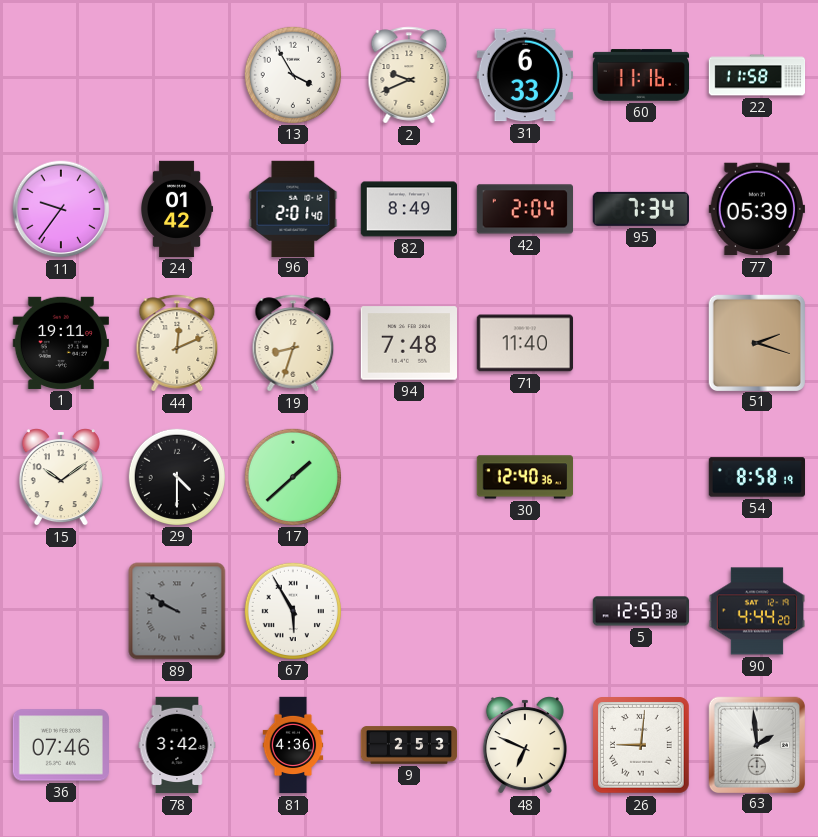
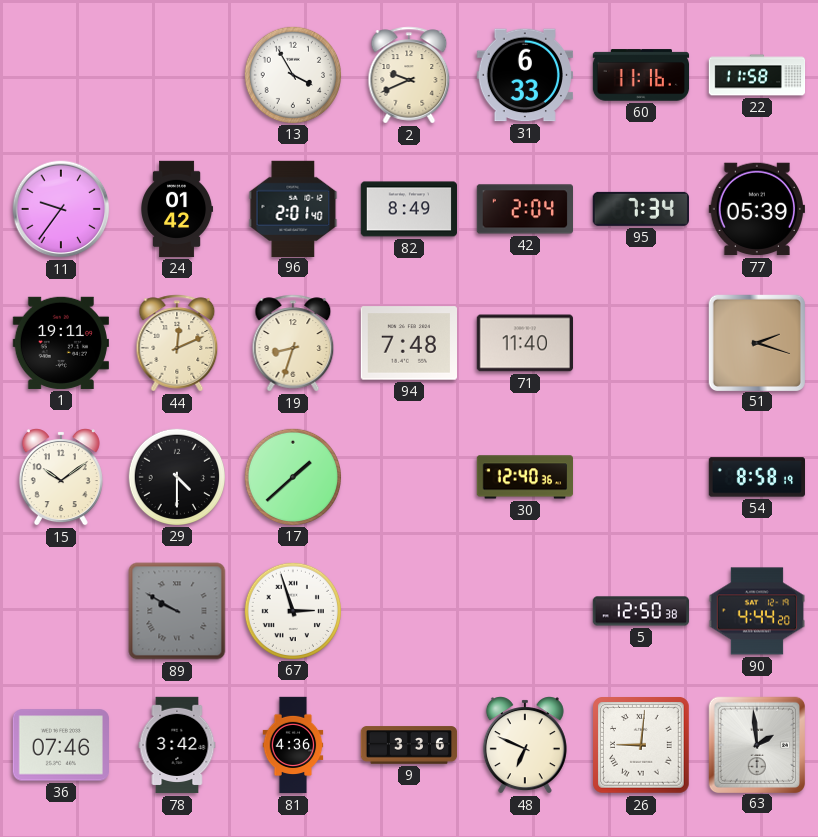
67: 5:55 -> 2:57
9: 2:53 -> 3:36
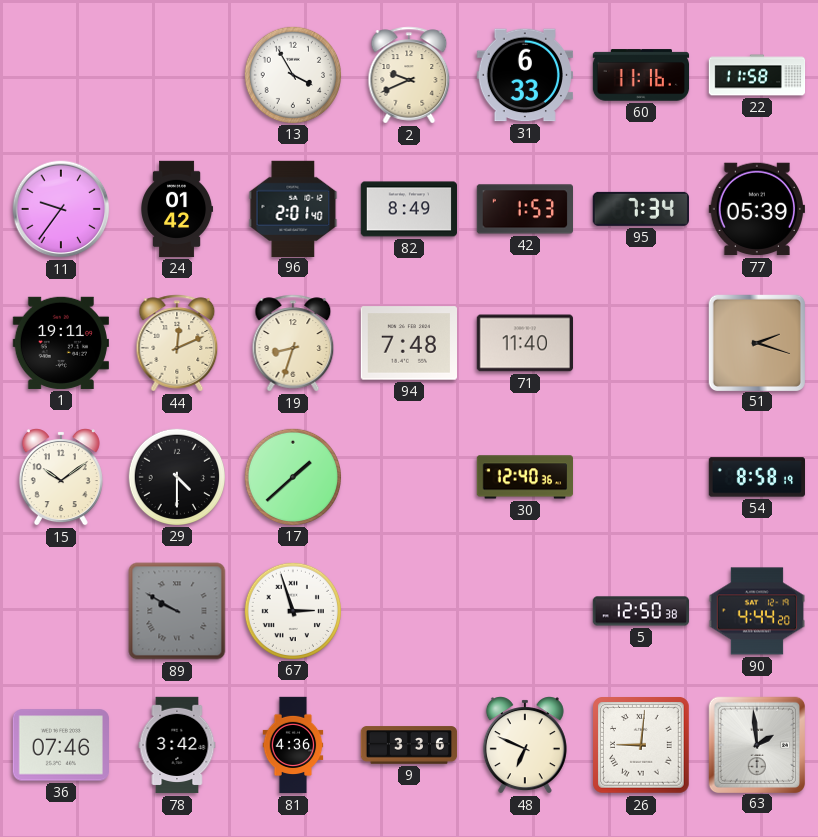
42: 2:04 -> 1:53
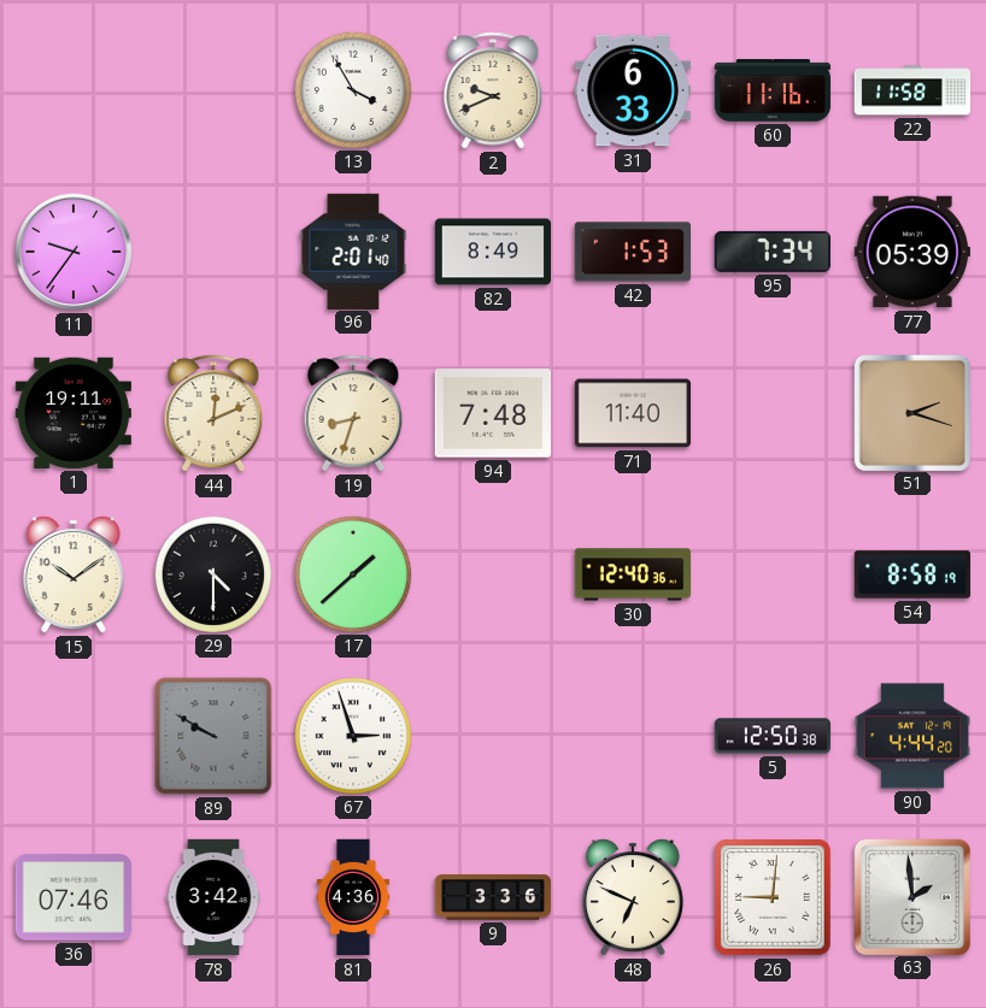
24: 01:42 -> none
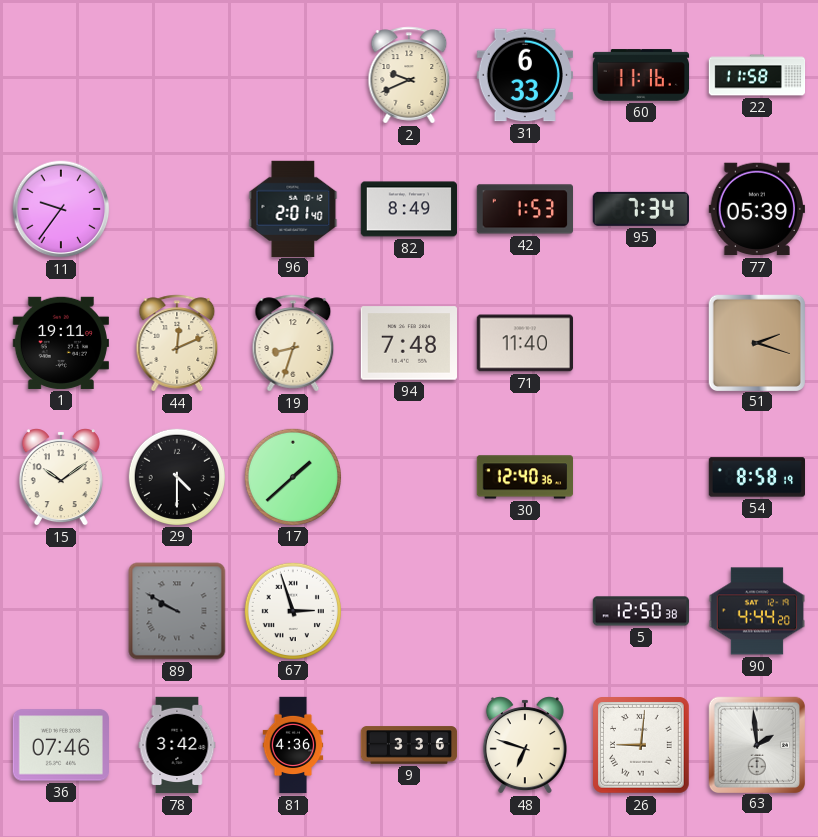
13: 3:55 -> none
48: 6:49 -> 6:48
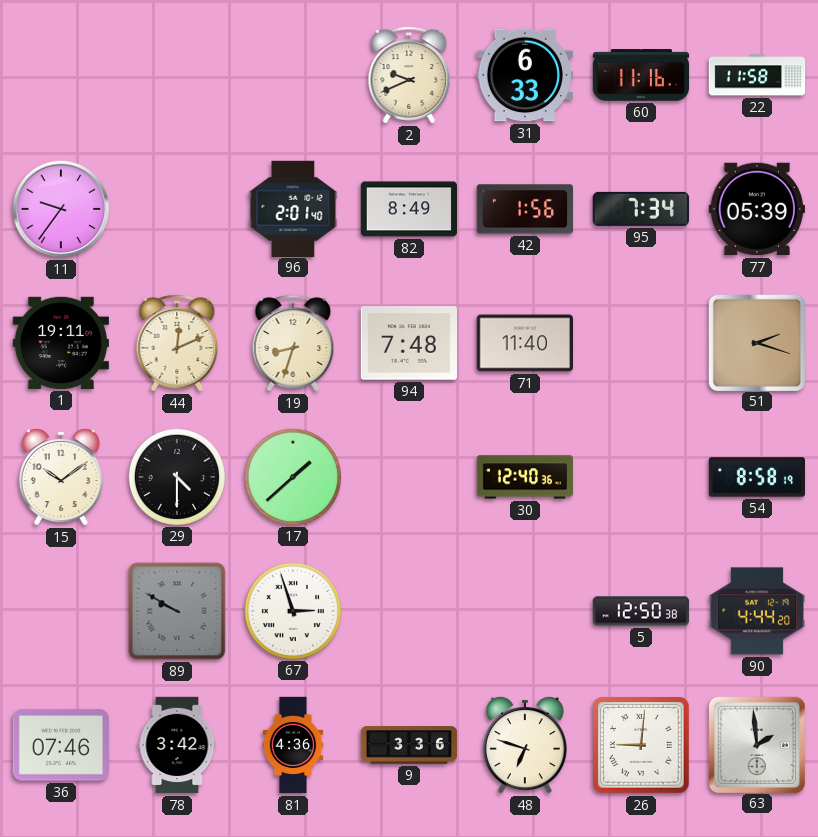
42: 1:53 -> 1:56
